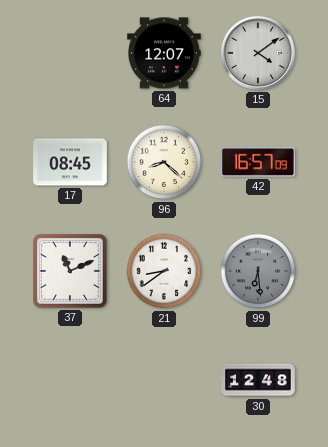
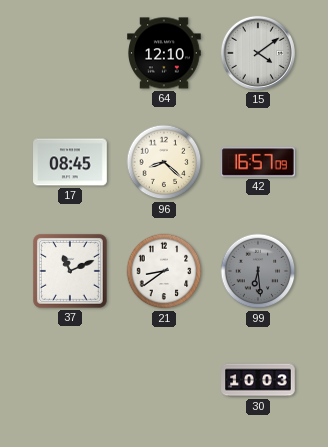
64: 12:07 -> 12:10
30: 12:48 -> 10:03
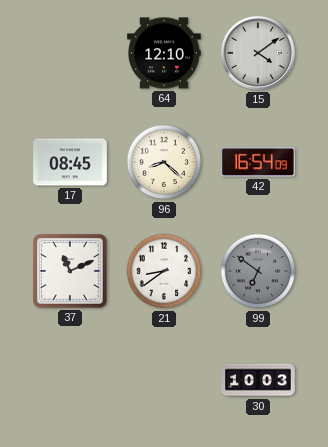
42: 16:57 -> 16:54
99: 6:29 -> 6:51
